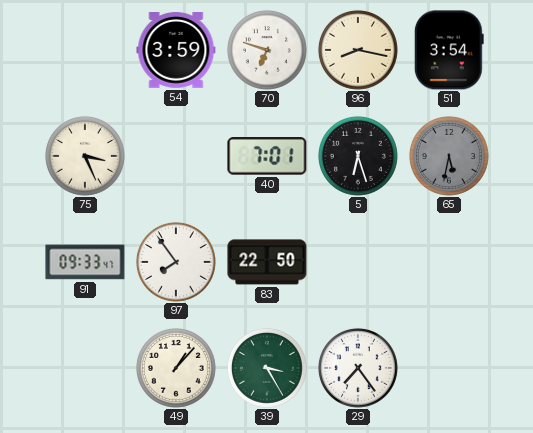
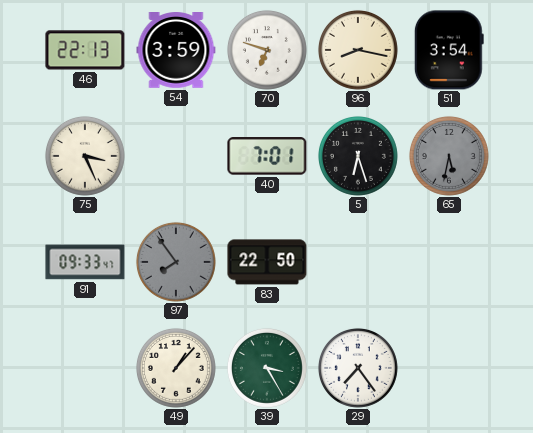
46: none -> 22:13
97 dial: white -> grey
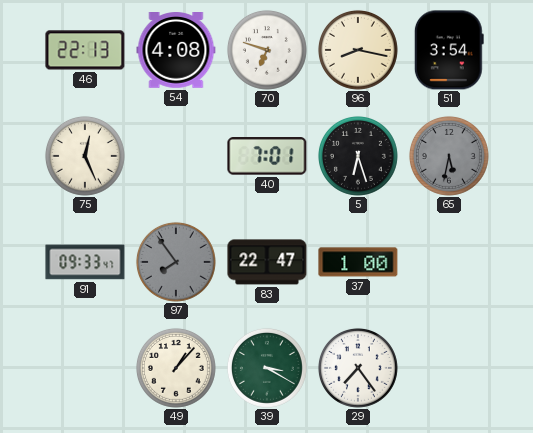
54: 3:59 -> 4:08
75: 3:26 -> 12:26
83: 22:50 -> 22:47
37: none -> 1:00
39: 3:25 -> 3:20
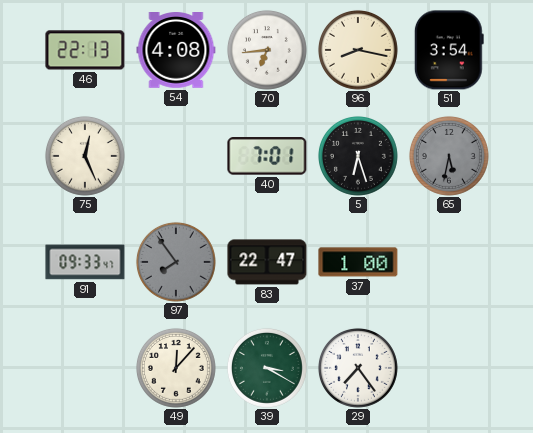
70: 6:48 -> 6:44
49: 1:07 -> 12:07
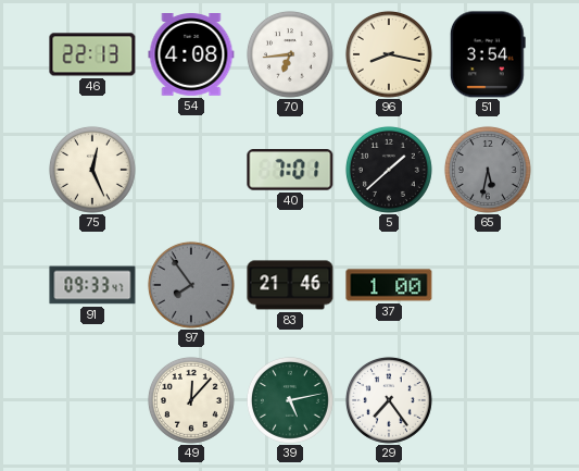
5: 6:27 -> 1:38
83: 22:47 -> 21:46
39: 3:20 -> 5:13
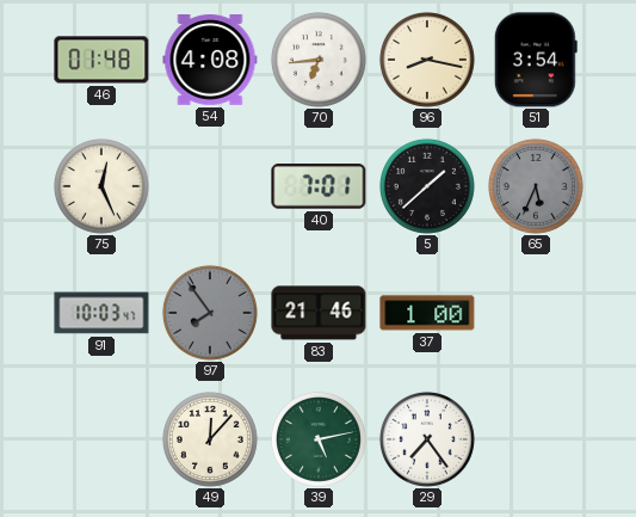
46: 22:13 -> 01:48
65: 5:32 -> 5:34
91: 09:33 -> 10:03
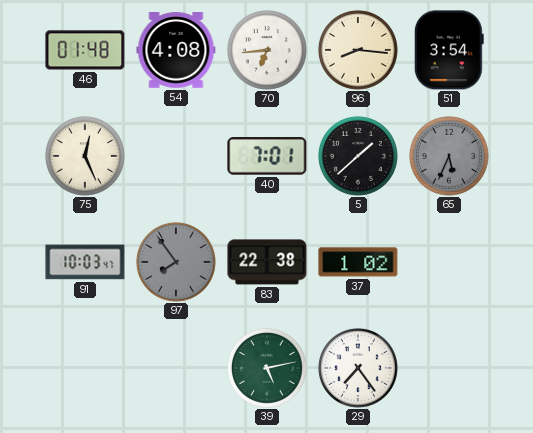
96: 8:17 -> 8:16
83: 21:46 -> 22:38
37: 1:00 -> 1:02
49: 12:07 -> none
